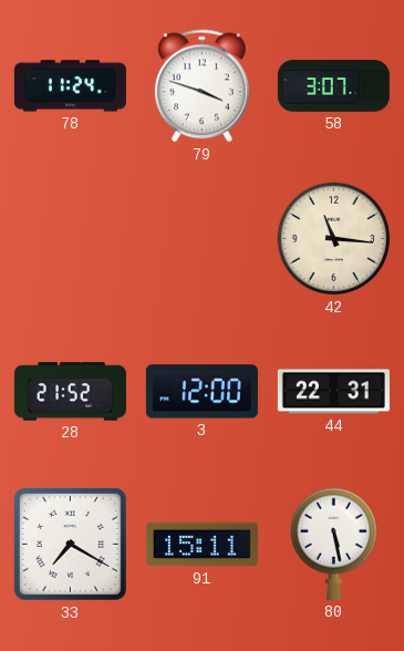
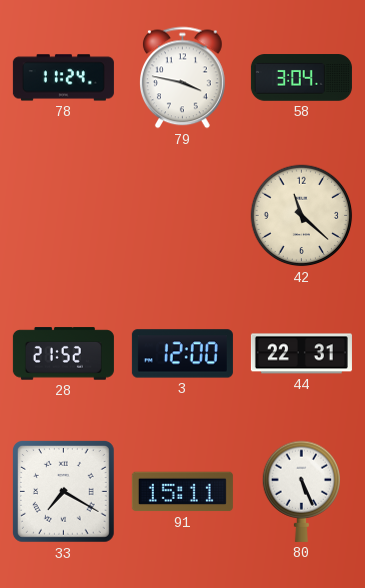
79: 3:48 -> 3:47
58: 3:07 -> 3:04
42: 11:16 -> 11:22
80: 5:28 -> 5:26
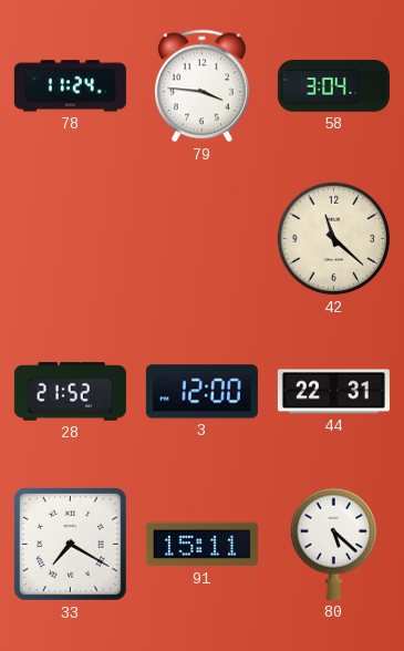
79: 3:47 -> 3:46
80: 5:26 -> 5:22
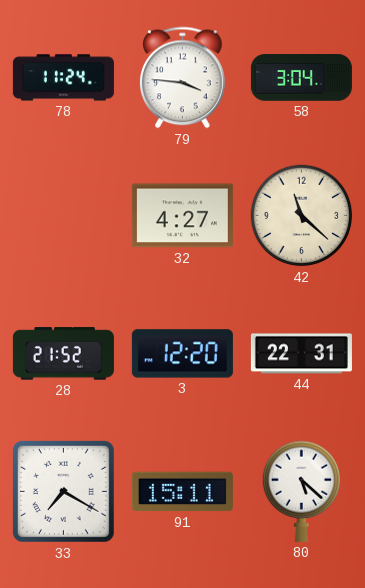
32: none -> 4:27
3: 12:00 -> 12:20
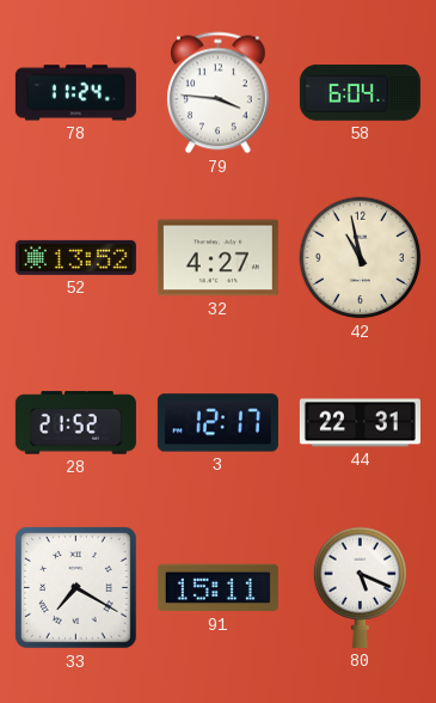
58: 3:04 -> 6:04
52: none -> 13:52
42: 11:22 -> 10:58
3: 12:20 -> 12:17
80: 5:22 -> 5:19
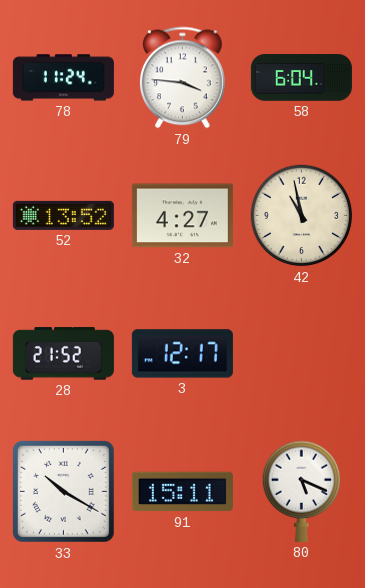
44: 22:31 -> none
33: 7:20 -> 10:20
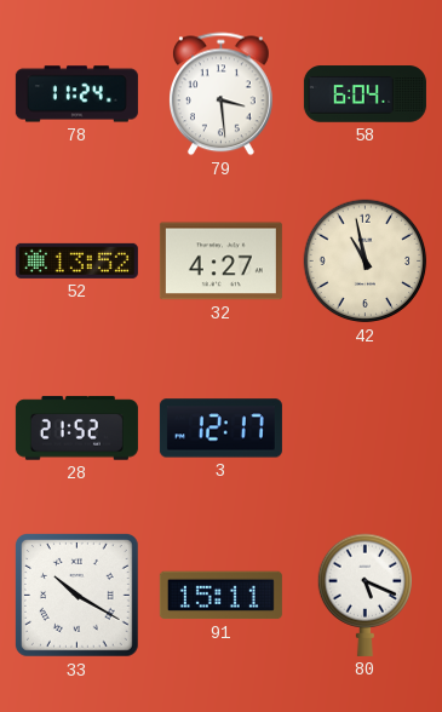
79: 3:46 -> 3:29
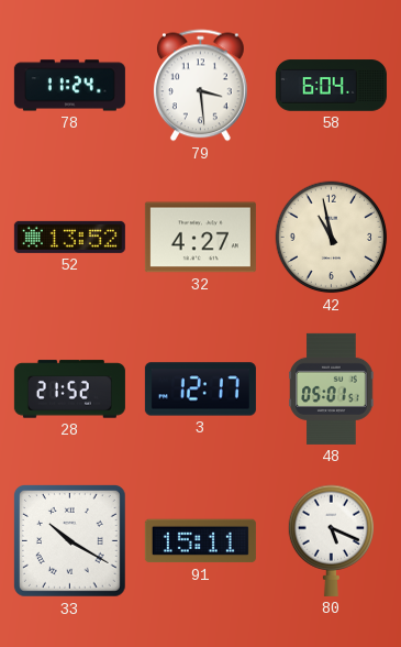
48: none -> 05:01
